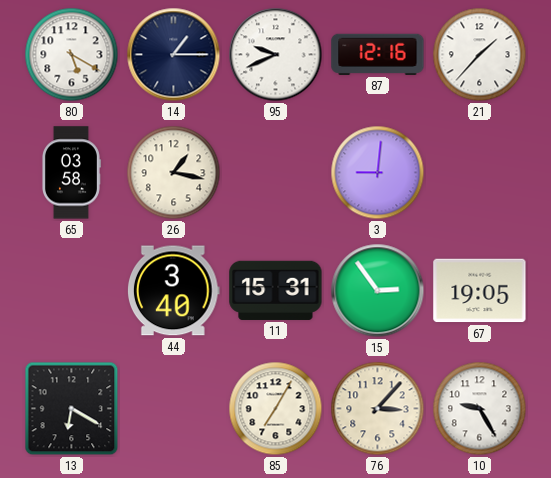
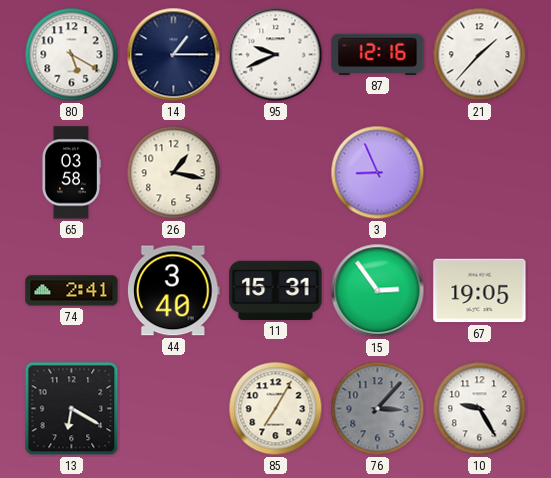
3: 9:01 -> 8:56
74: none -> 2:41
76 dial: cream -> grey
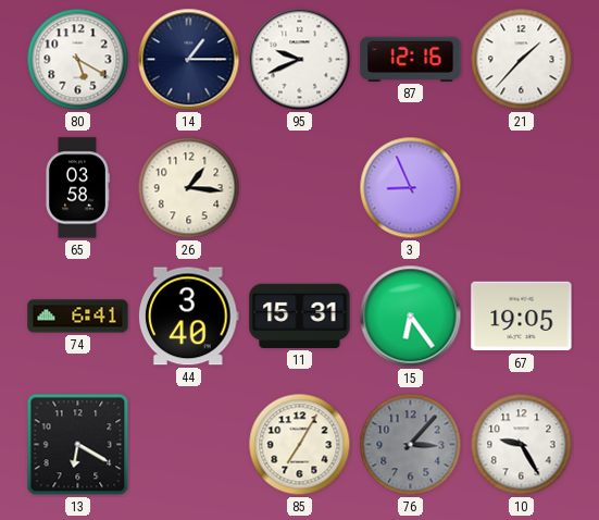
26: 1:17 -> 1:16
74: 2:41 -> 6:41
15: 2:54 -> 6:24
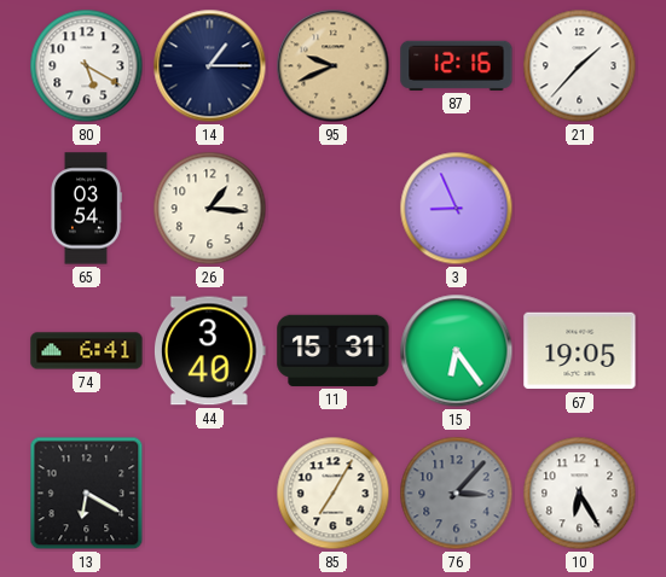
95 dial: white -> champagne
65: 03:58 -> 03:54
10: 9:25 -> 6:25
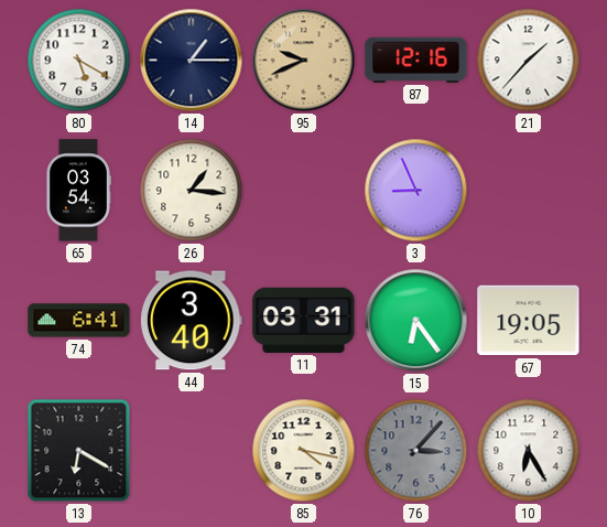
11: 15:31 -> 03:31
85: 7:05 -> 4:17
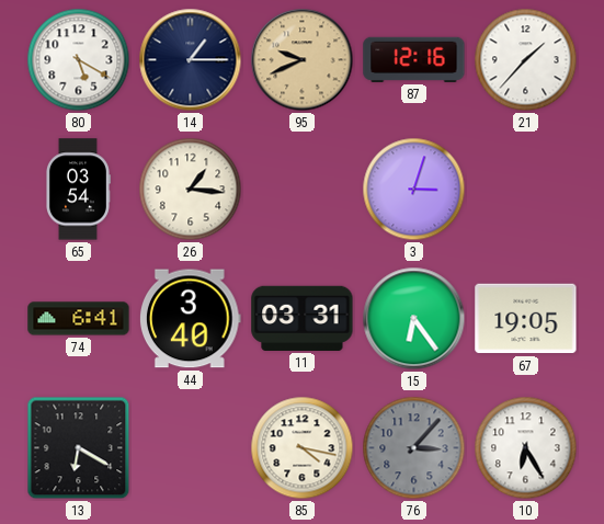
3: 8:56 -> 3:03
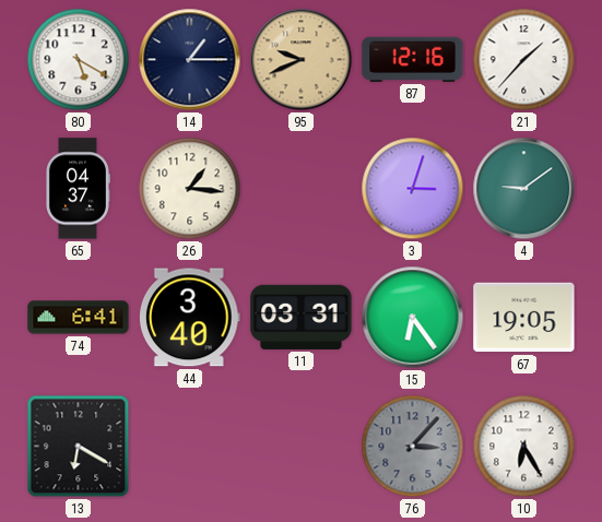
65: 03:54 -> 04:37
4: none -> 9:09
85: 4:17 -> none
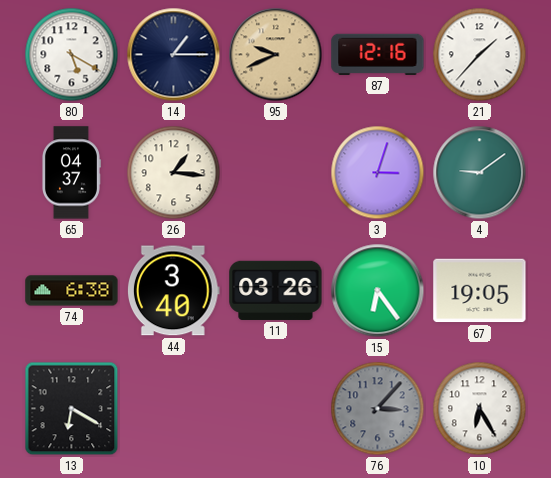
74: 6:41 -> 6:38
11: 03:31 -> 03:26
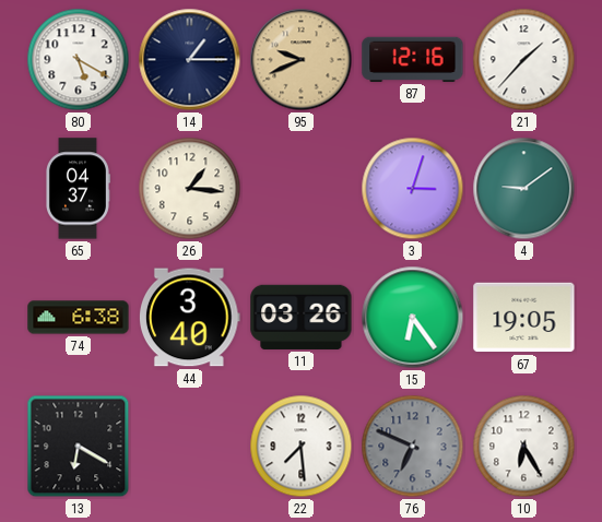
22: none -> 7:29
76: 3:07 -> 6:49
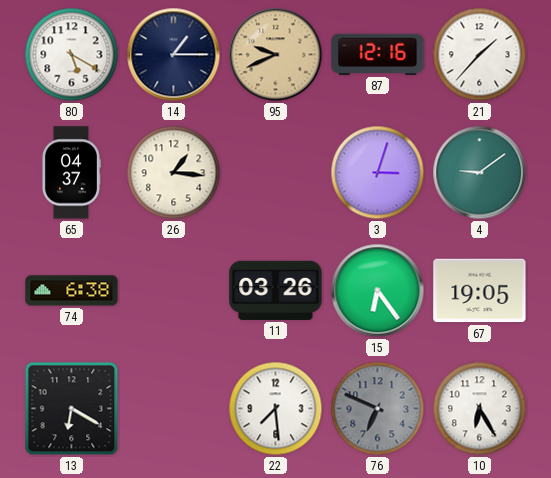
44: 3:40 -> none
